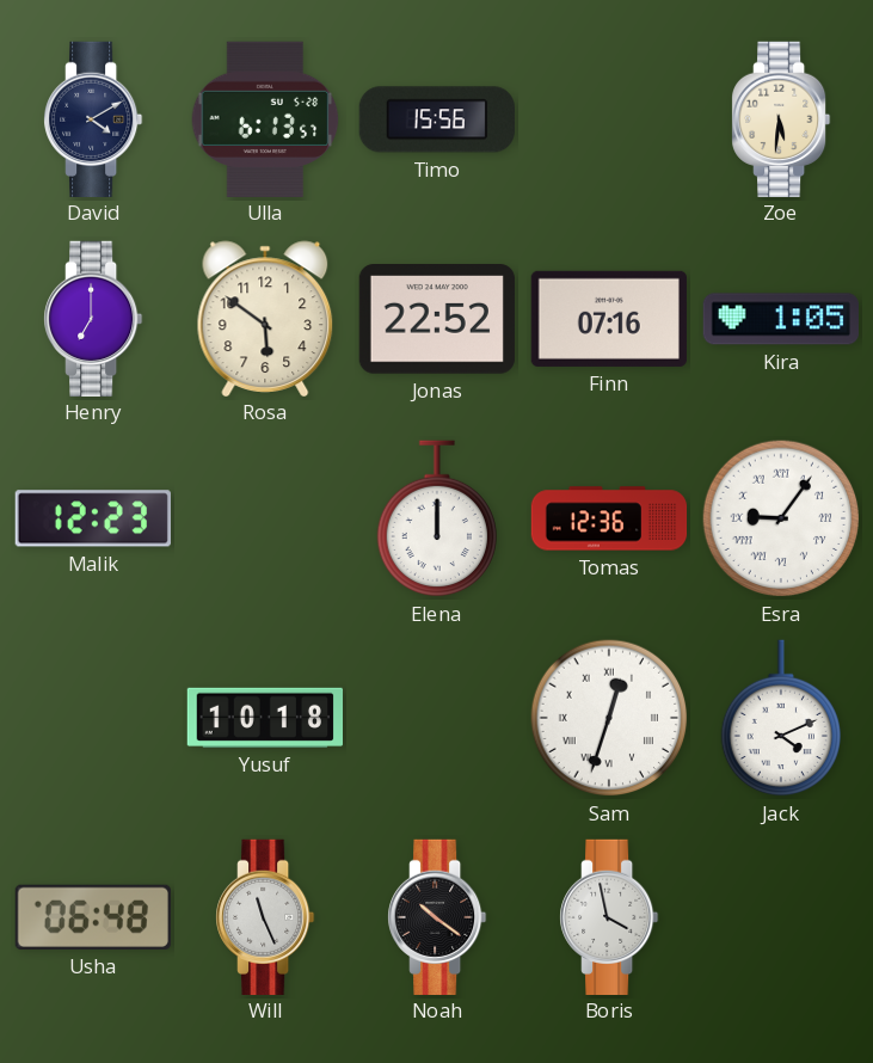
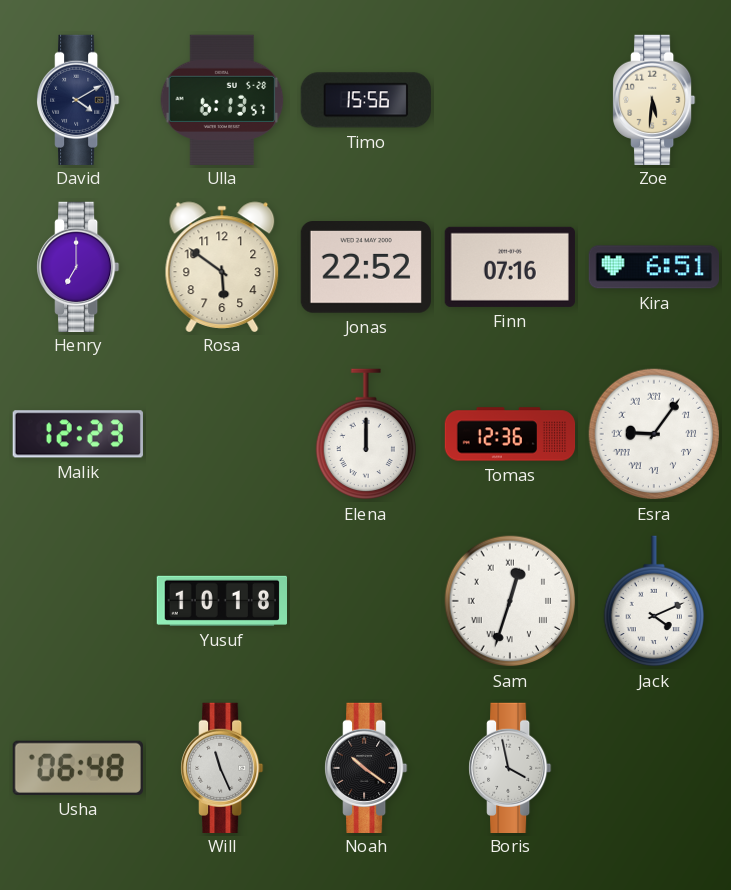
Kira: 1:05 -> 6:51
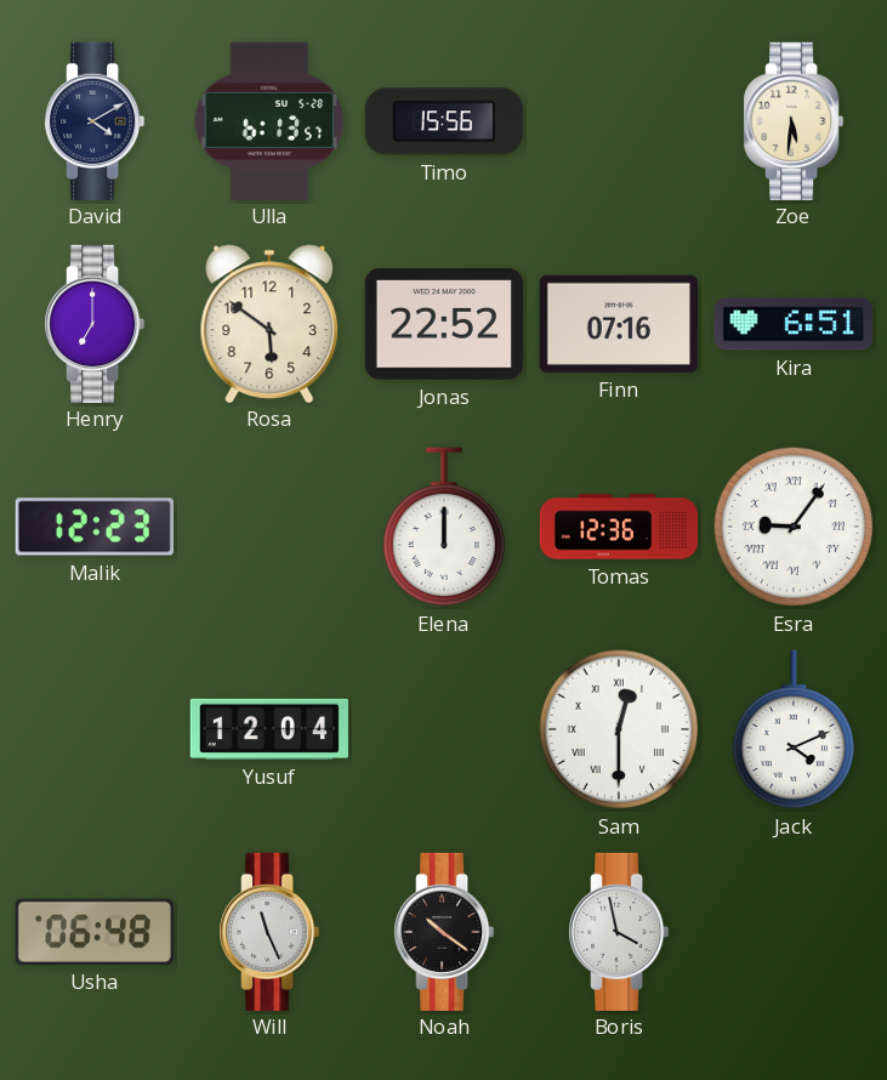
Yusuf: 10:18 -> 12:04
Sam: 12:33 -> 12:30
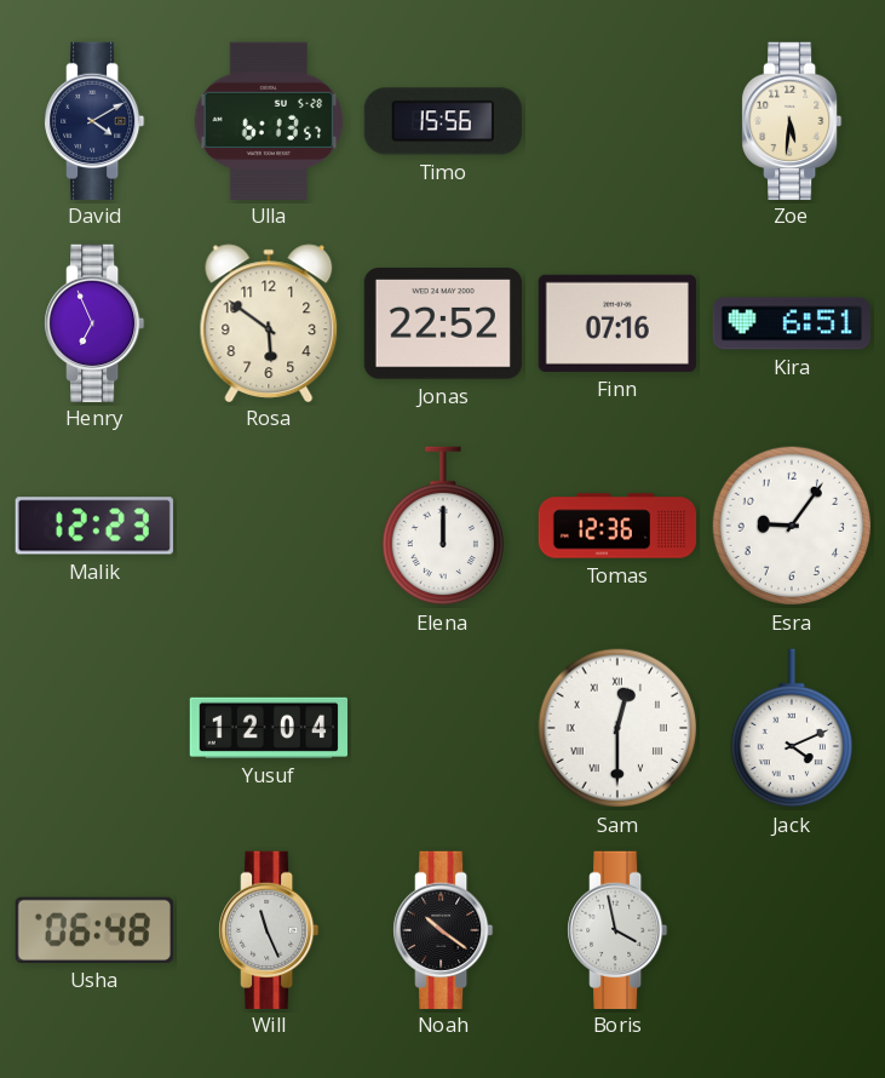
Henry: 7:00 -> 6:56
Esra numerals: Roman -> Arabic
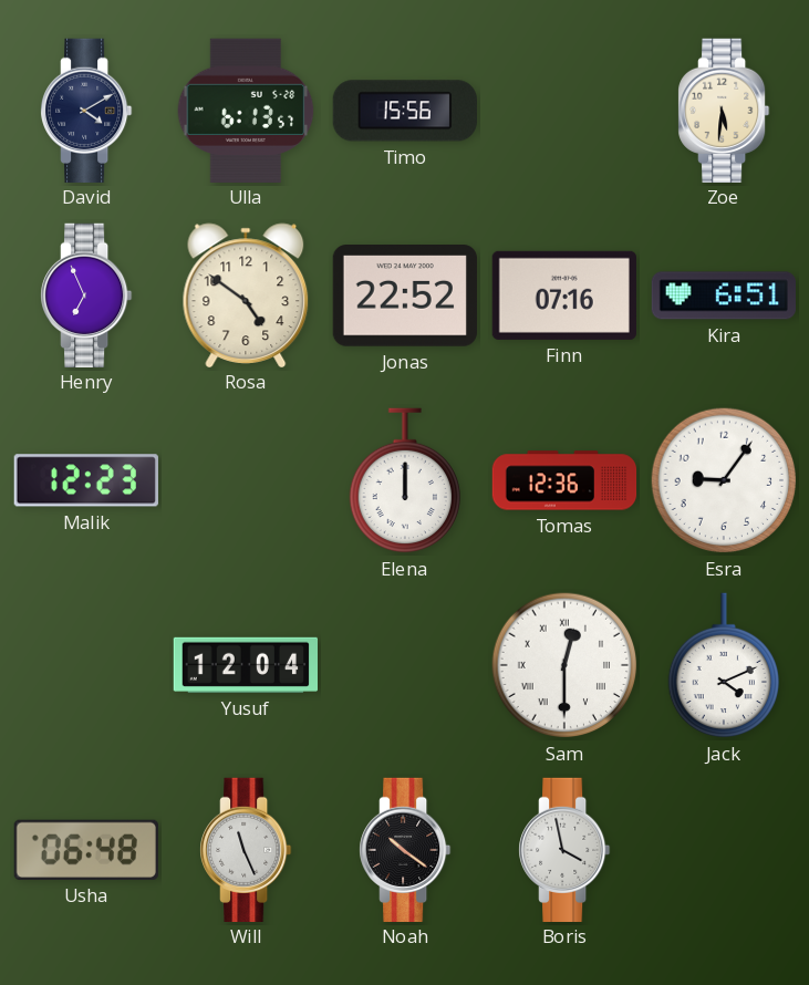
Rosa: 5:51 -> 4:51
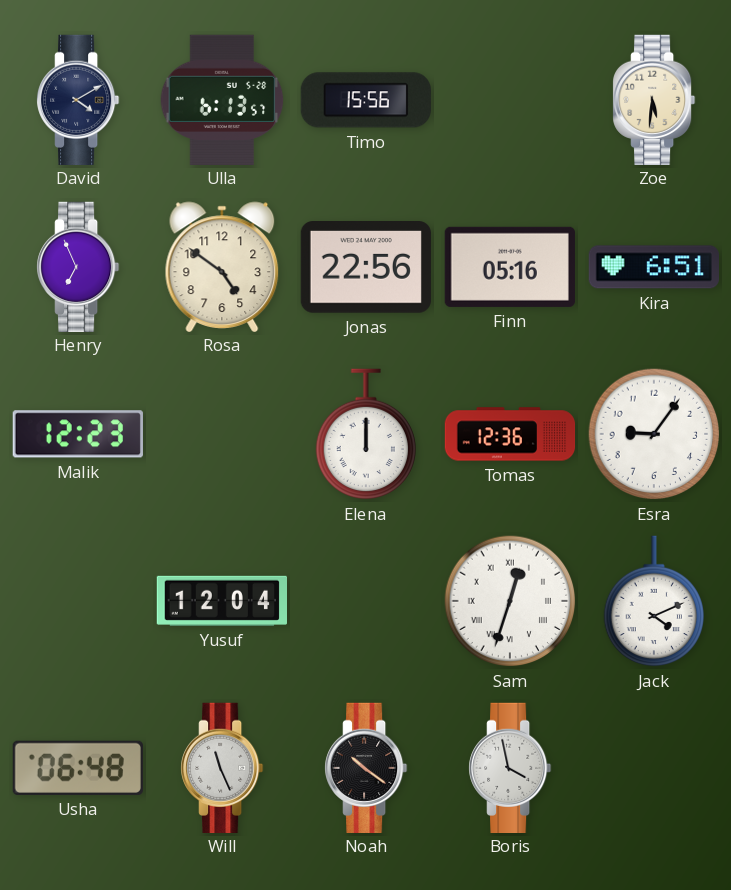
Jonas: 22:52 -> 22:56
Finn: 07:16 -> 05:16
Sam: 12:30 -> 12:33
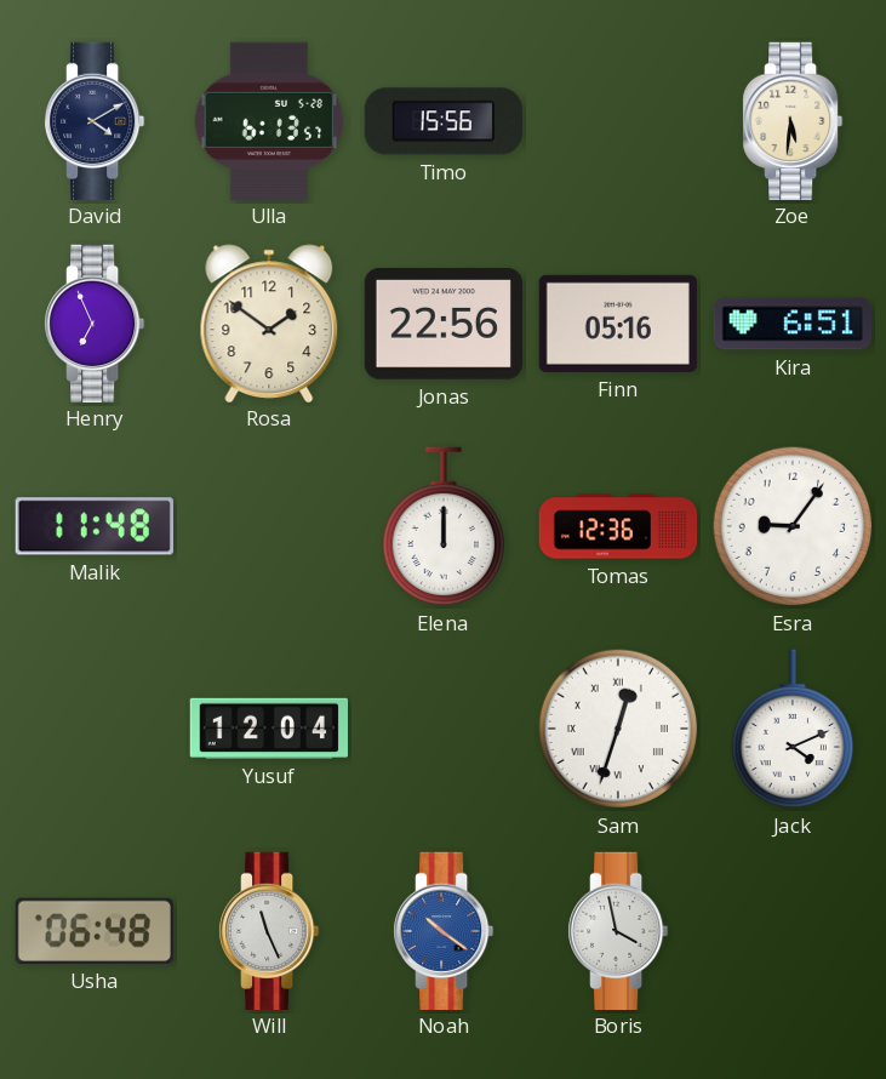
Rosa: 4:51 -> 1:51
Malik: 12:23 -> 11:48
Noah dial: black -> blue
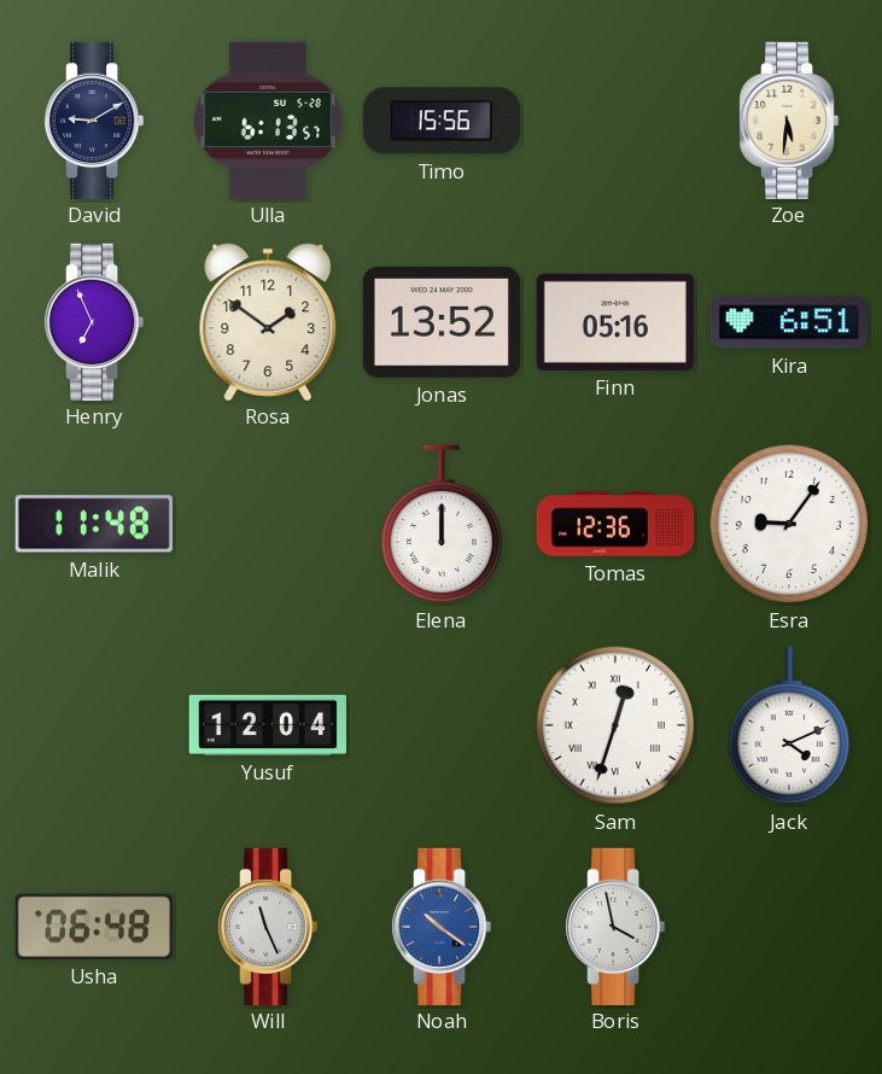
David: 4:10 -> 9:10
Jonas: 22:56 -> 13:52
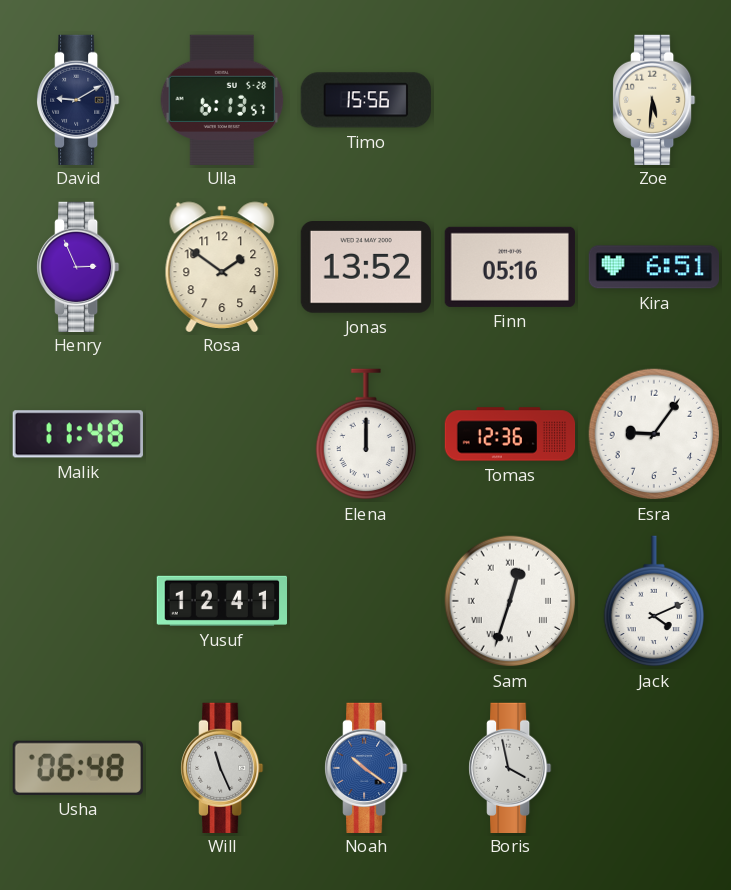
Henry: 6:56 -> 2:56
Yusuf: 12:04 -> 12:41
